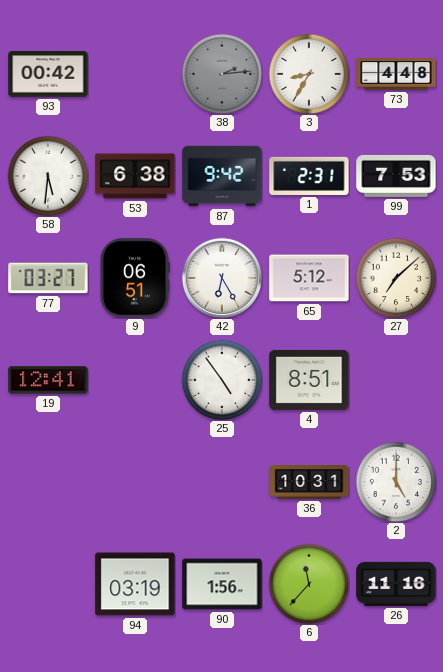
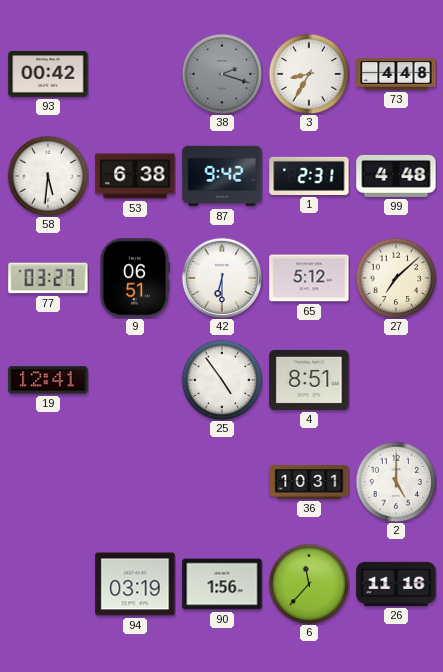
38: 2:14 -> 2:18
99: 7:53 -> 4:48
42: 6:25 -> 6:30
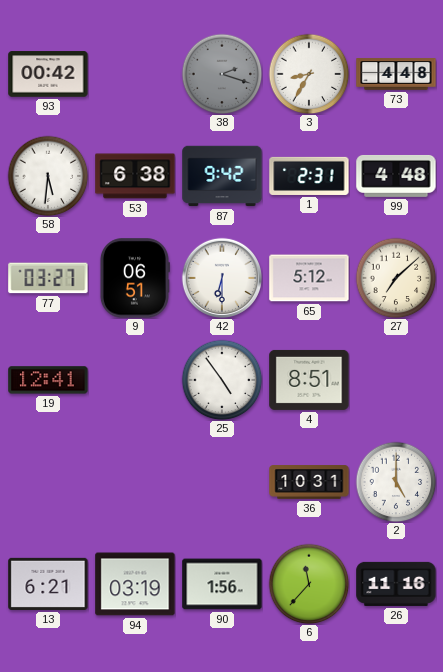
13: none -> 6:21
